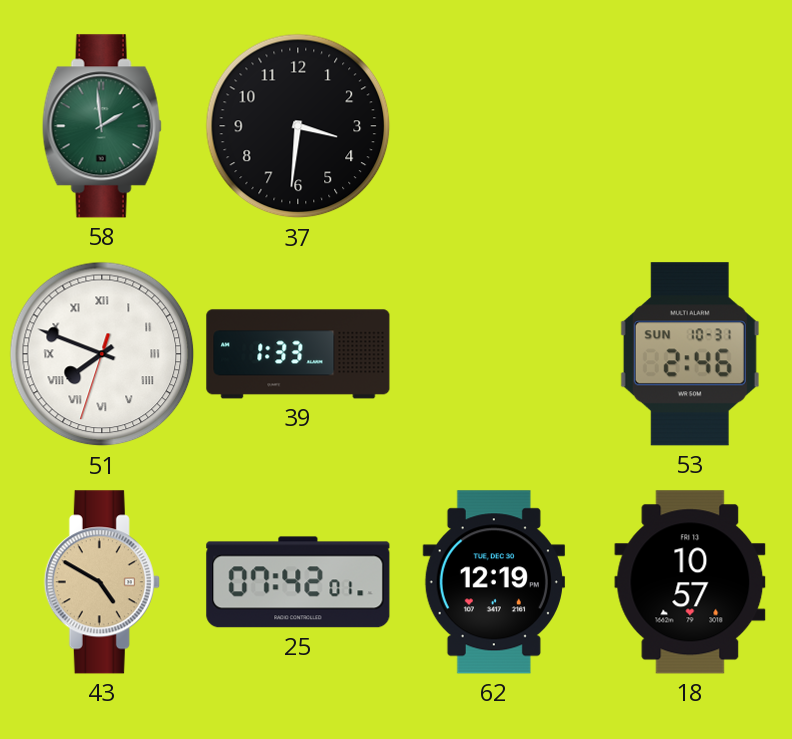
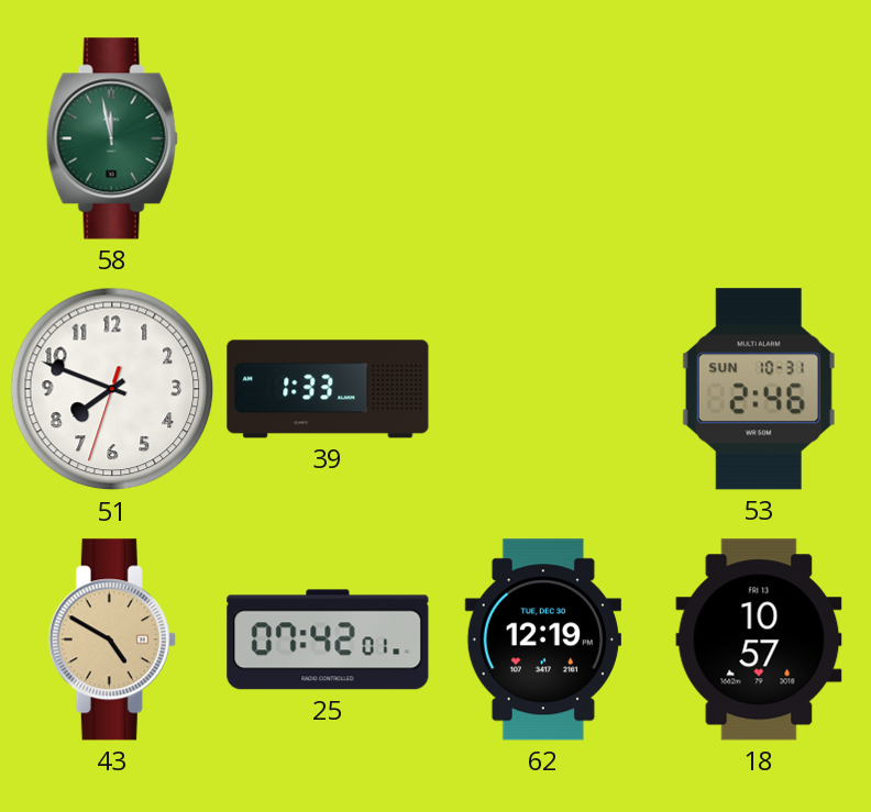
58: 1:59 -> 11:58
37: 3:31 -> none
51 numerals: Roman -> Arabic
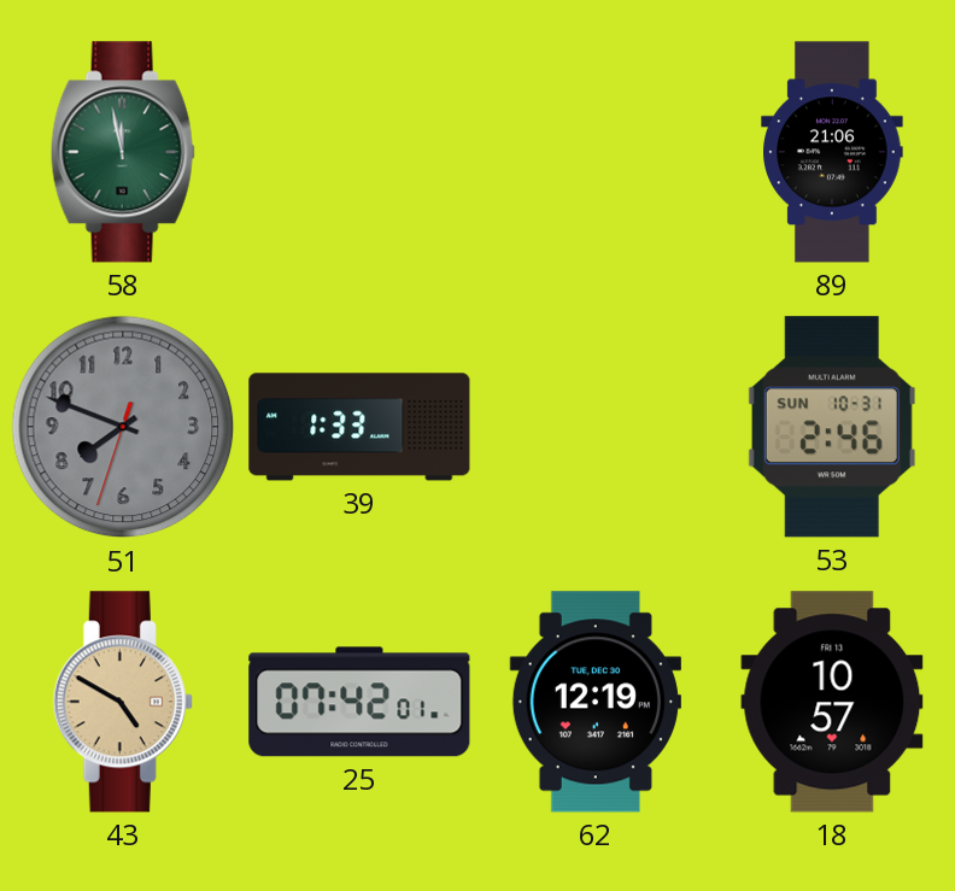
89: none -> 21:06
51 dial: white -> grey
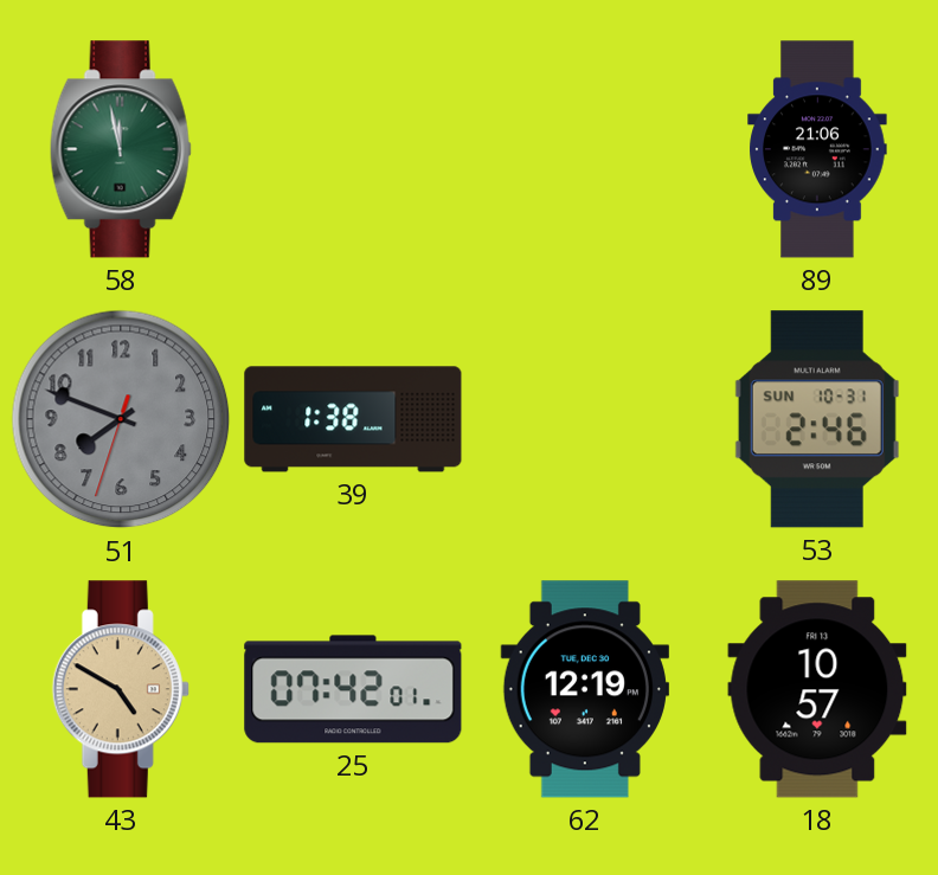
39: 1:33 -> 1:38
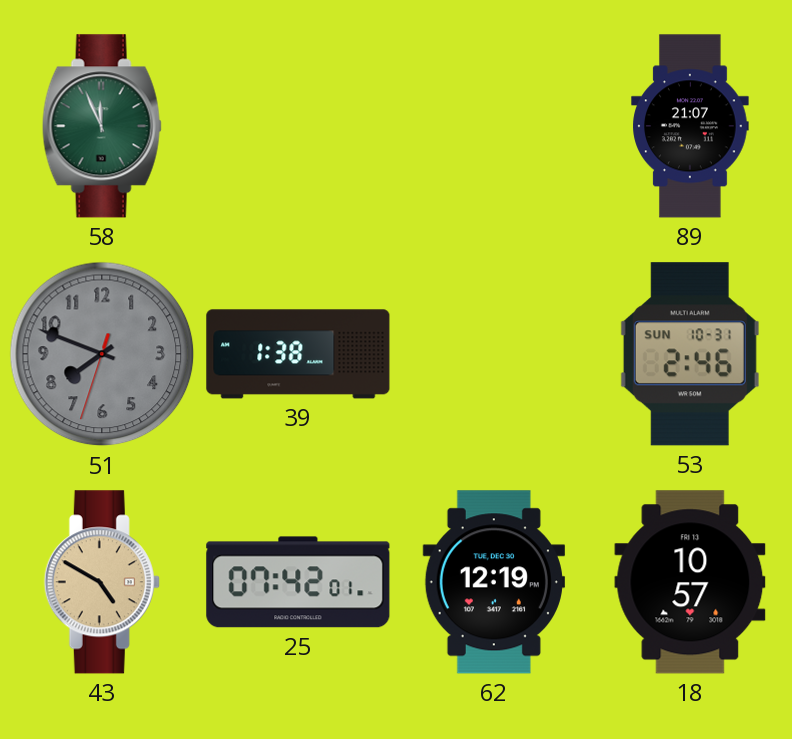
58: 11:58 -> 11:56
89: 21:06 -> 21:07
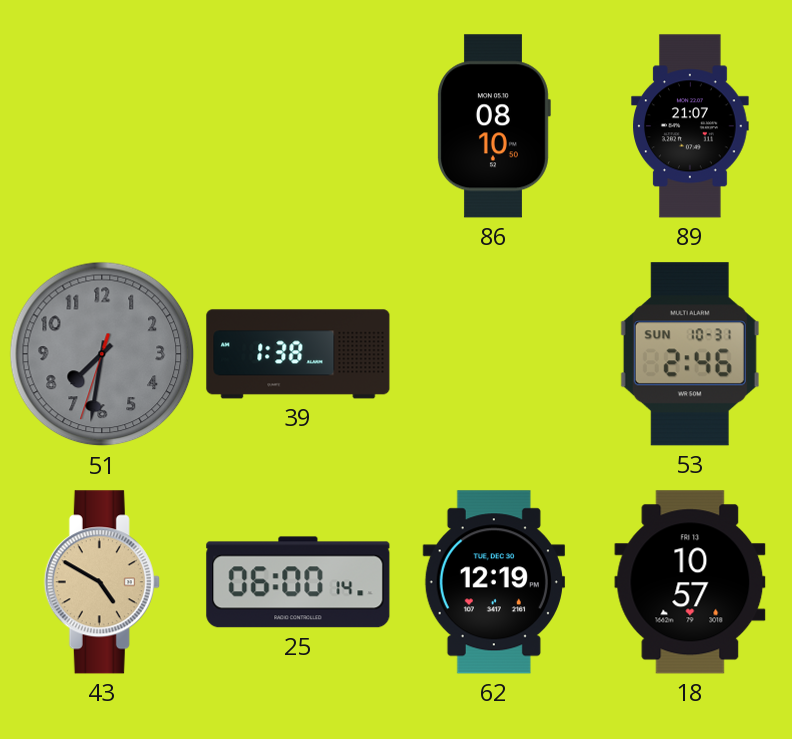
58: 11:56 -> none
86: none -> 08:10
51: 7:48 -> 7:31
25: 07:42 -> 06:00
